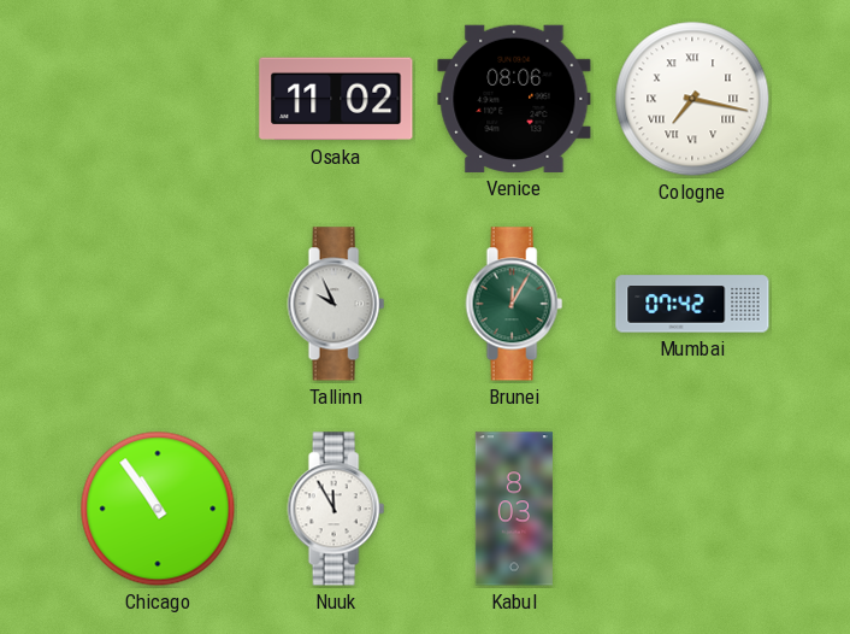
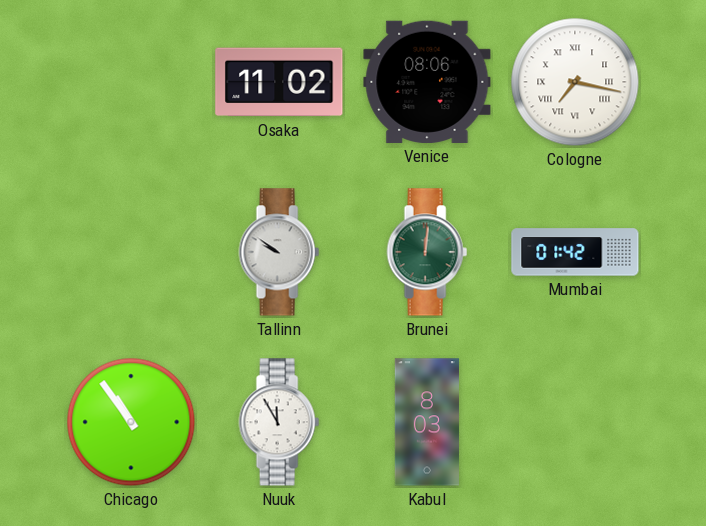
Tallinn: 9:56 -> 9:51
Brunei: 12:05 -> 12:01
Mumbai: 07:42 -> 01:42
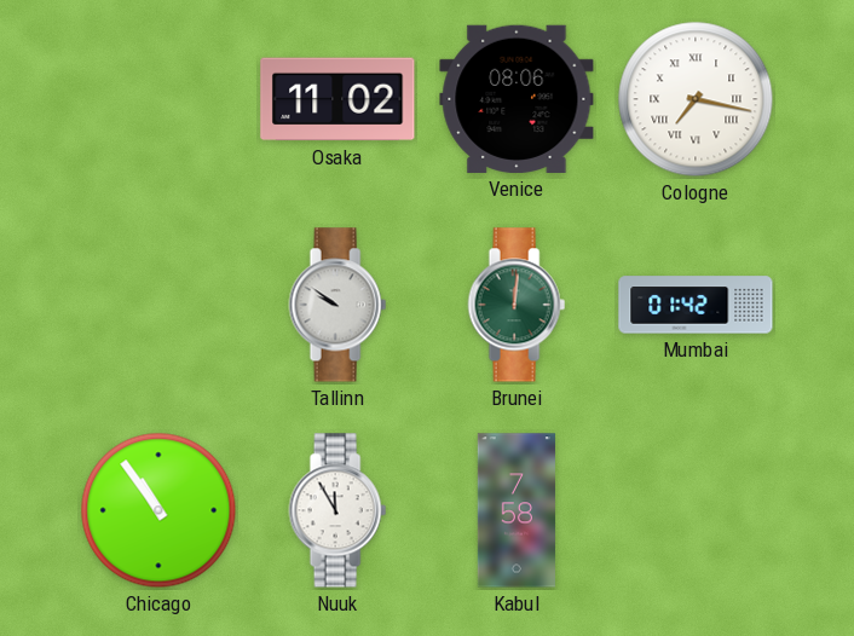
Kabul: 8:03 -> 7:58
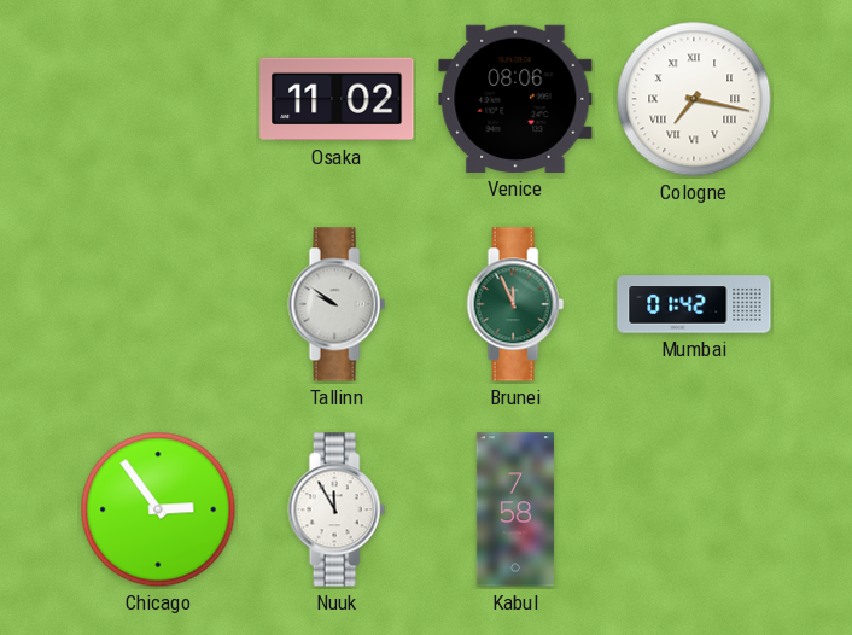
Brunei: 12:01 -> 11:56
Chicago: 10:54 -> 2:54
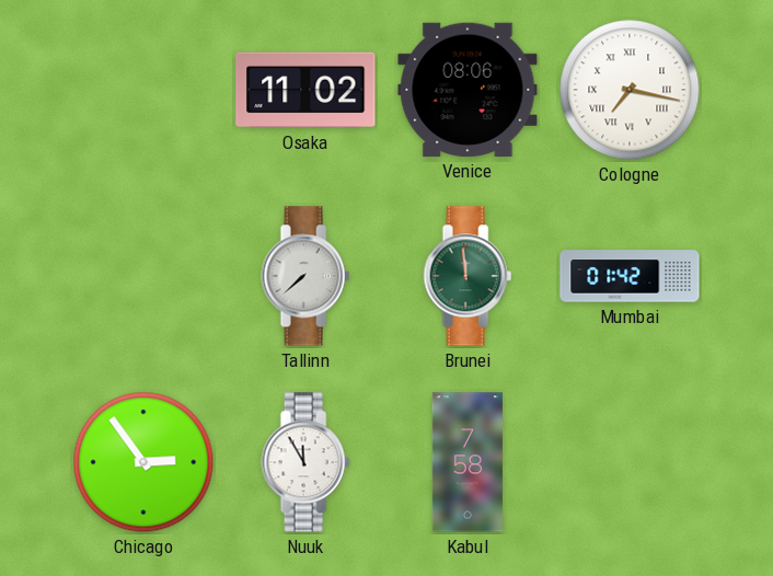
Tallinn: 9:51 -> 7:38
Brunei: 11:56 -> 11:59
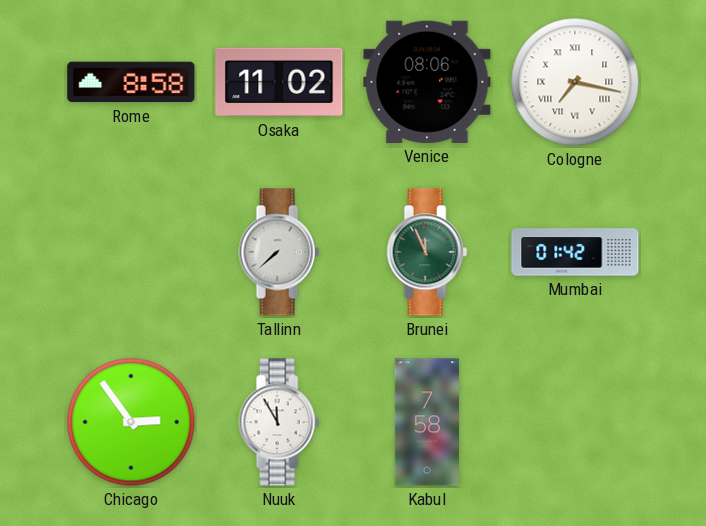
Rome: none -> 8:58
Brunei: 11:59 -> 11:56
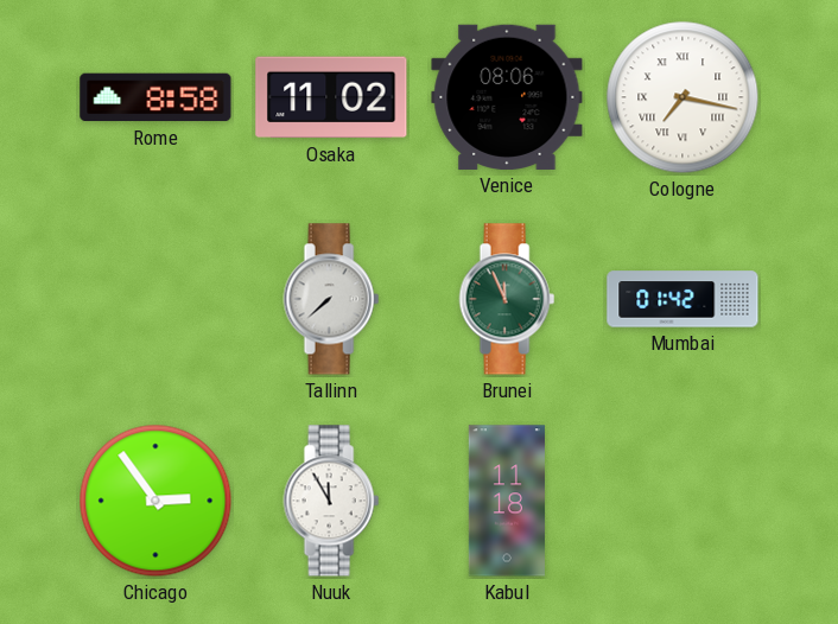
Kabul: 7:58 -> 11:18
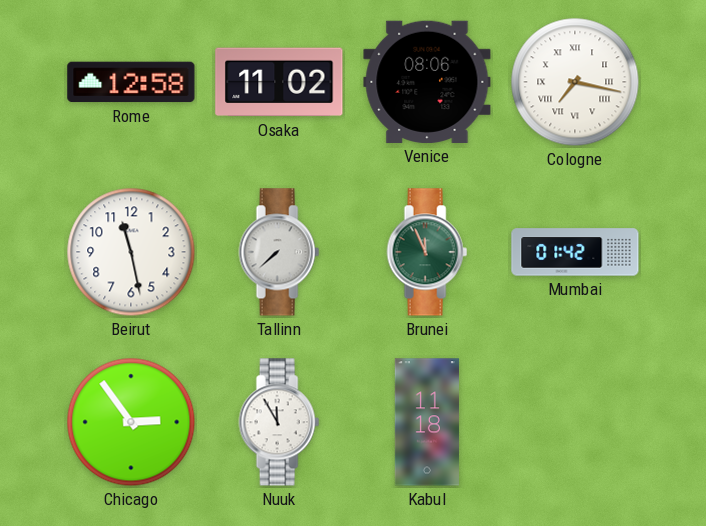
Rome: 8:58 -> 12:58
Beirut: none -> 11:28
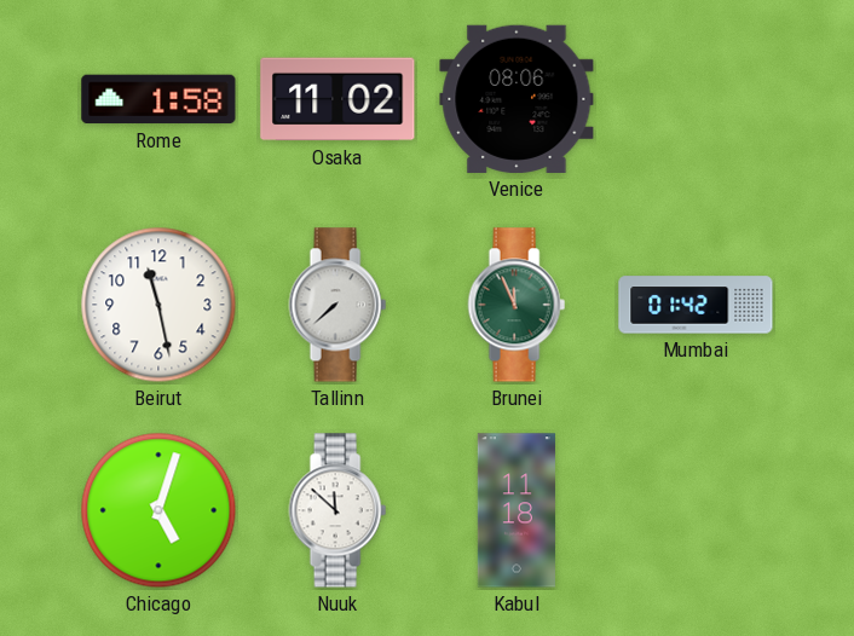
Rome: 12:58 -> 1:58
Cologne: 7:17 -> none
Chicago: 2:54 -> 5:03
Nuuk: 11:55 -> 11:52
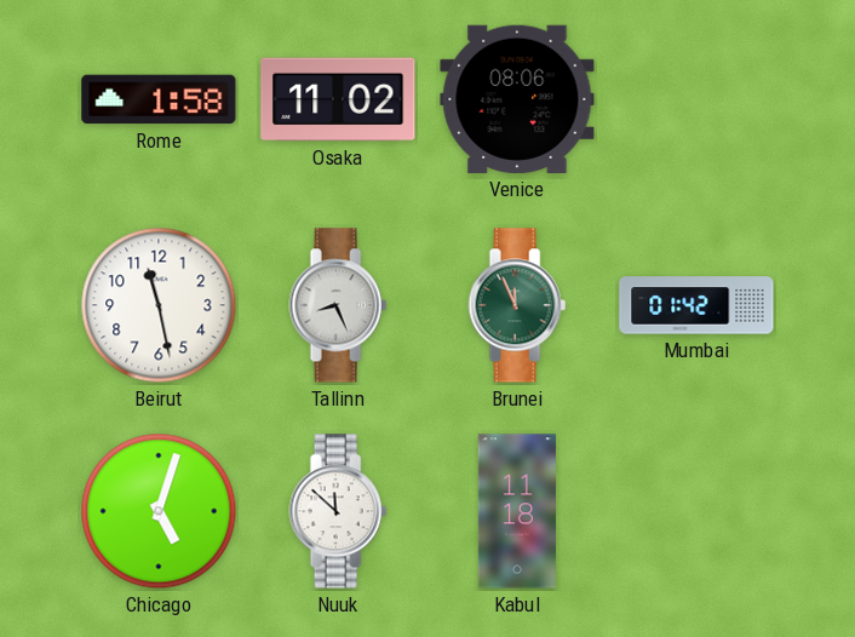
Tallinn: 7:38 -> 8:26
